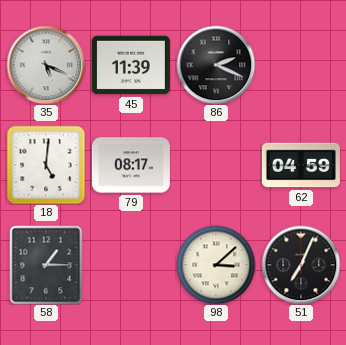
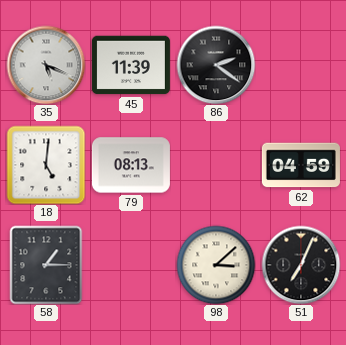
86: 2:19 -> 2:21
79: 08:17 -> 08:13
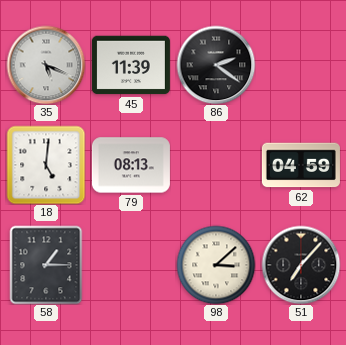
51: 7:04 -> 7:07
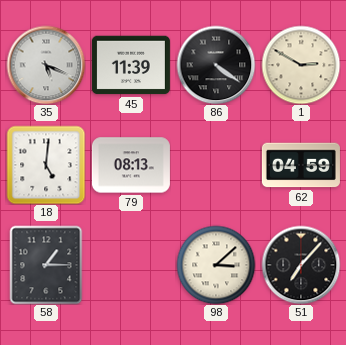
86: 2:21 -> 4:21
1: none -> 2:50
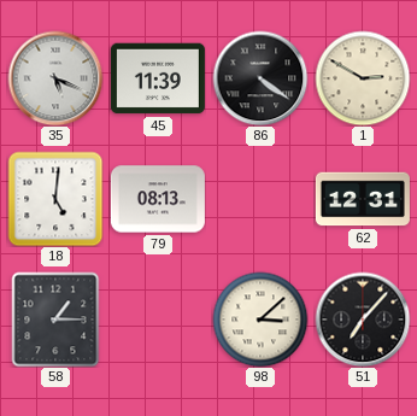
62: 04:59 -> 12:31
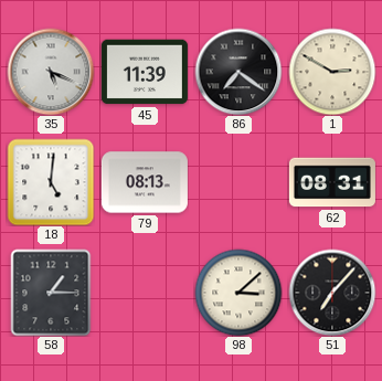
86: 4:21 -> 7:21
62: 12:31 -> 08:31
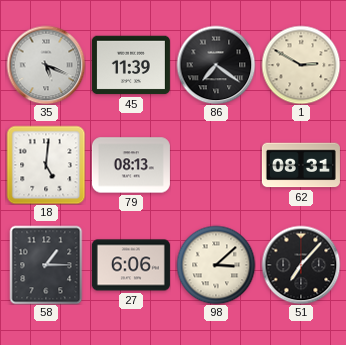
27: none -> 6:06
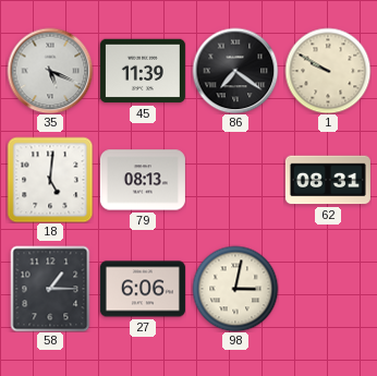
1: 2:50 -> 9:50
98: 3:08 -> 3:02
51: 7:07 -> none
